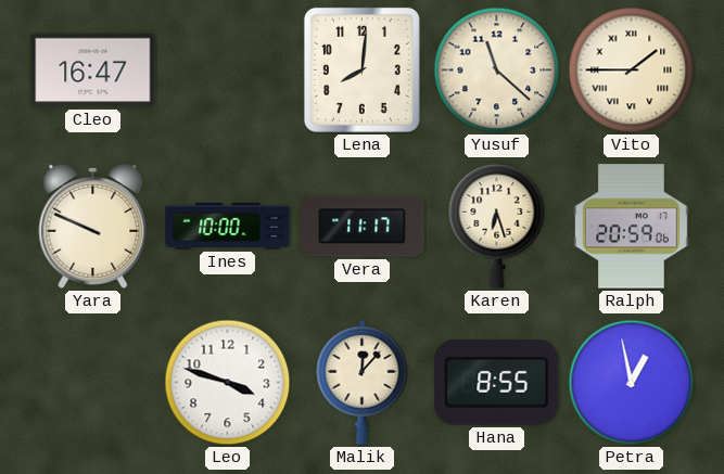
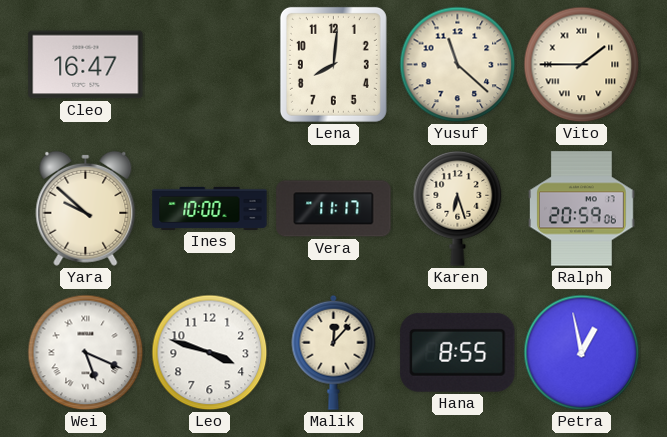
Yara: 9:49 -> 9:52
Wei: none -> 5:19
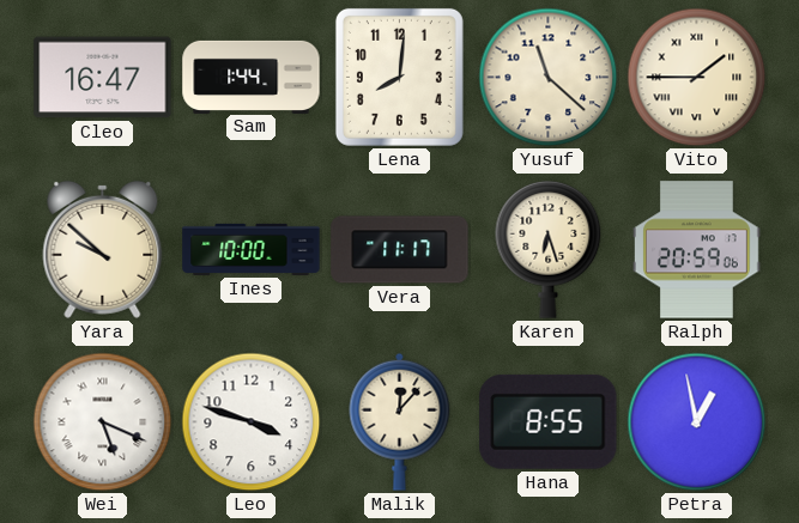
Sam: none -> 1:44
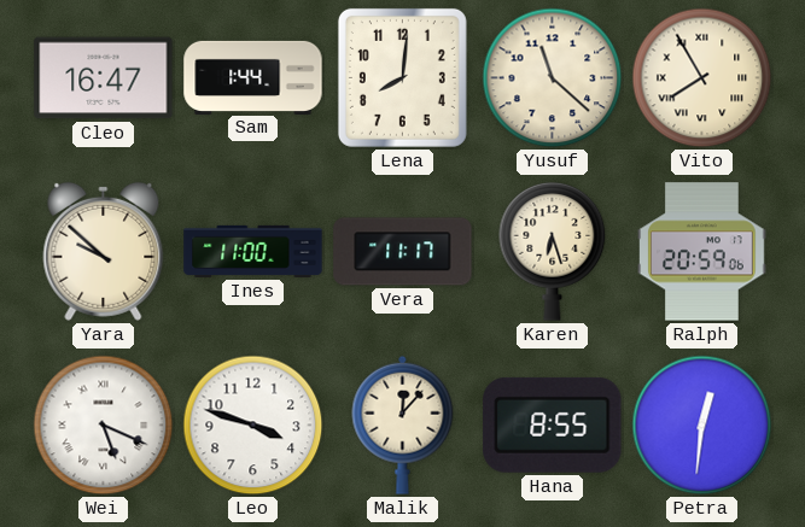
Vito: 1:45 -> 7:55
Ines: 10:00 -> 11:00
Petra: 12:58 -> 12:31
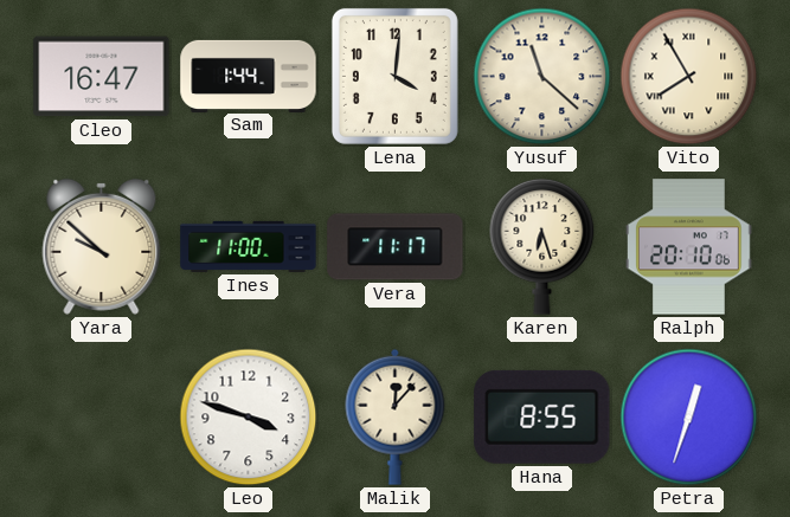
Lena: 8:01 -> 4:01
Ralph: 20:59 -> 20:10
Wei: 5:19 -> none
Petra: 12:31 -> 12:33
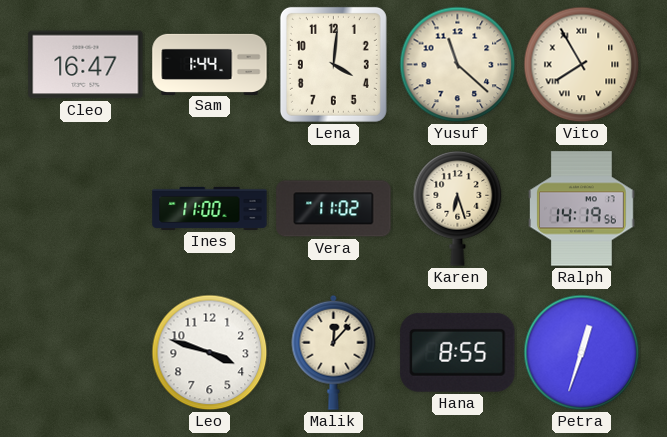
Yara: 9:52 -> none
Vera: 11:17 -> 11:02
Ralph: 20:10 -> 14:19
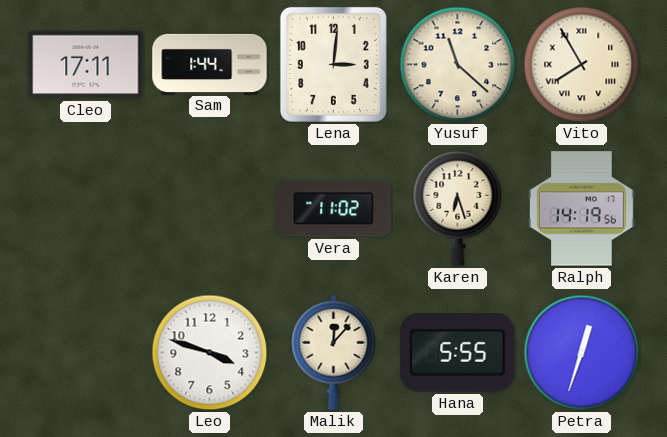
Cleo: 16:47 -> 17:11
Lena: 4:01 -> 3:01
Ines: 11:00 -> none
Hana: 8:55 -> 5:55
